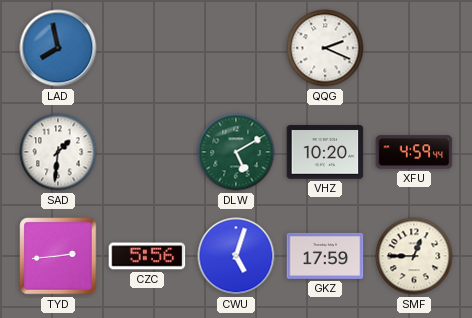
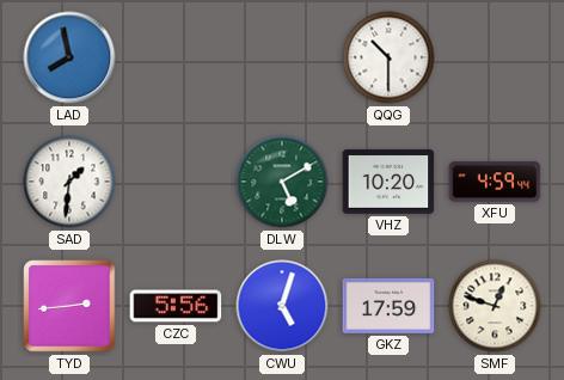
QQG: 2:19 -> 10:30
SMF: 12:45 -> 12:48
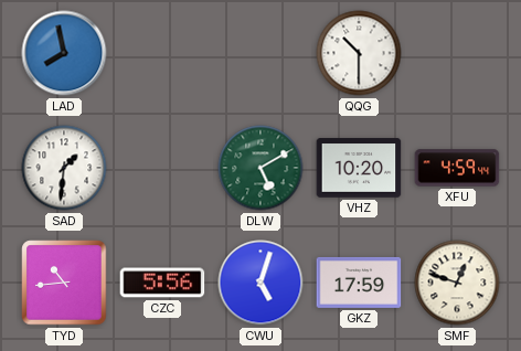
TYD: 2:44 -> 10:44
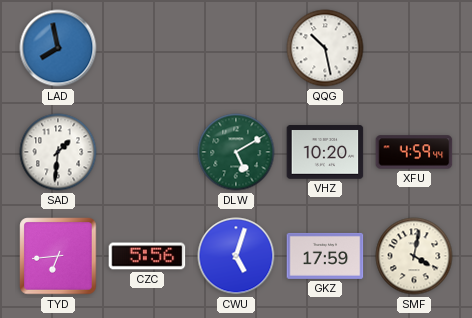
QQG: 10:30 -> 10:28
TYD: 10:44 -> 6:44
SMF: 12:48 -> 4:02
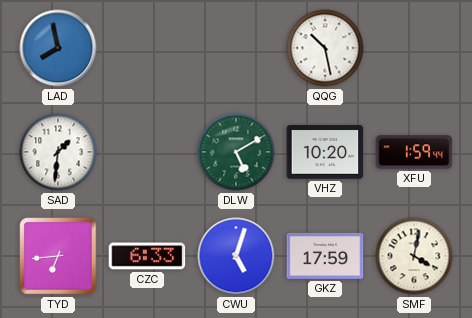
XFU: 4:59 -> 1:59
CZC: 5:56 -> 6:33
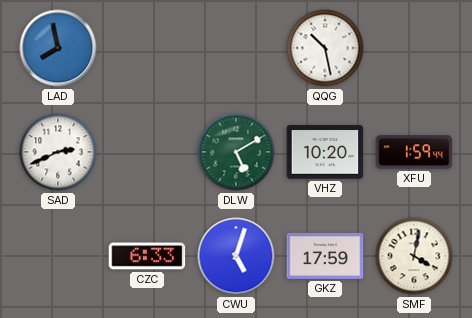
SAD: 1:31 -> 2:41
TYD: 6:44 -> none
